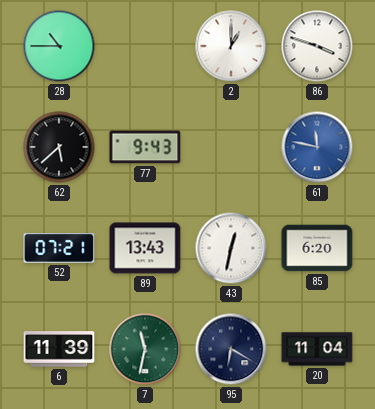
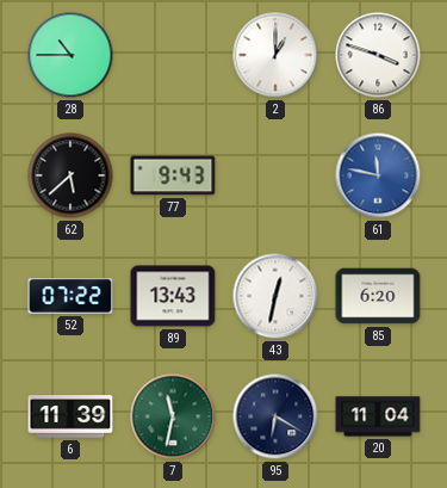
52: 07:21 -> 07:22
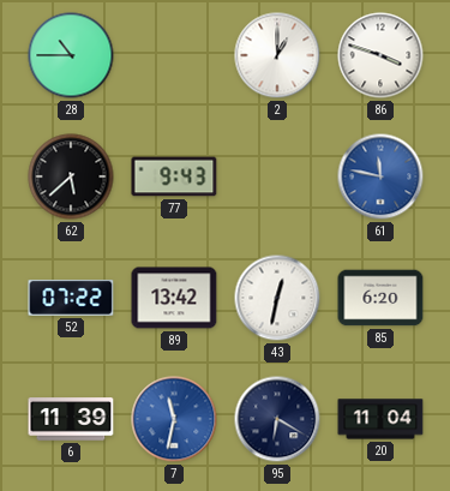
89: 13:43 -> 13:42
7 dial: green -> blue
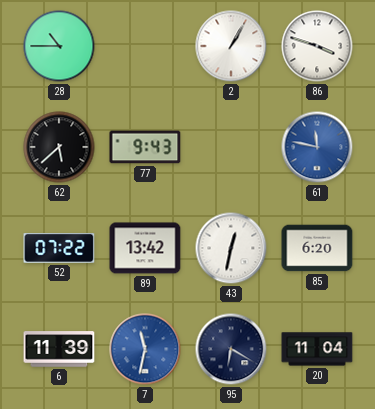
2: 1:00 -> 1:05
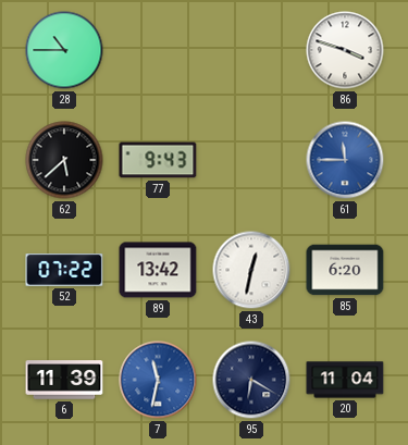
2: 1:05 -> none
61: 11:47 -> 11:45
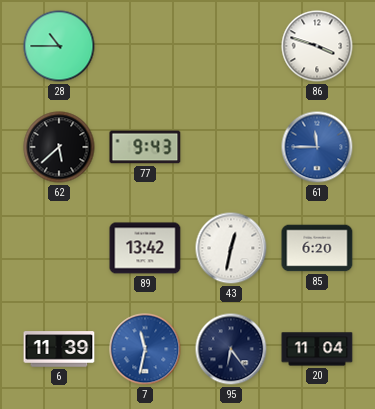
52: 07:22 -> none
95: 6:20 -> 6:24
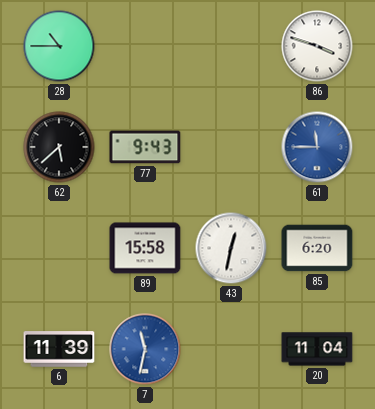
89: 13:42 -> 15:58
95: 6:24 -> none
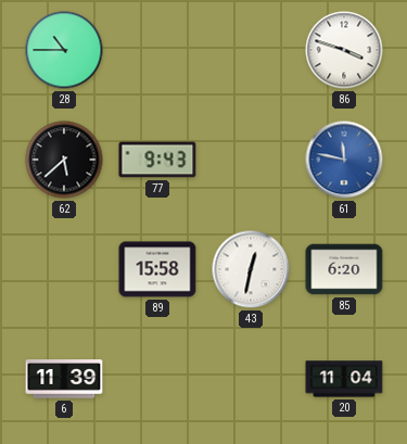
61: 11:45 -> 11:47
7: 11:32 -> none
